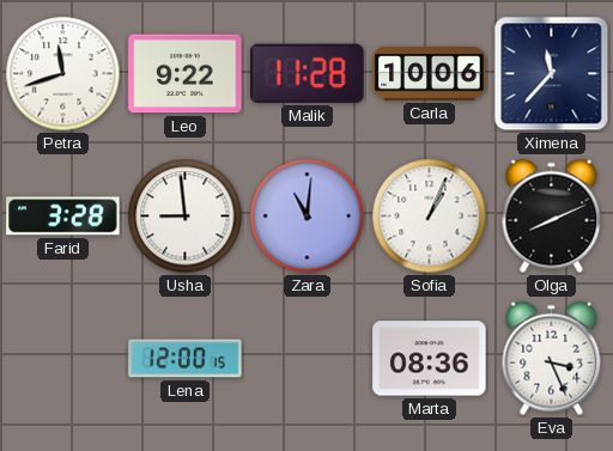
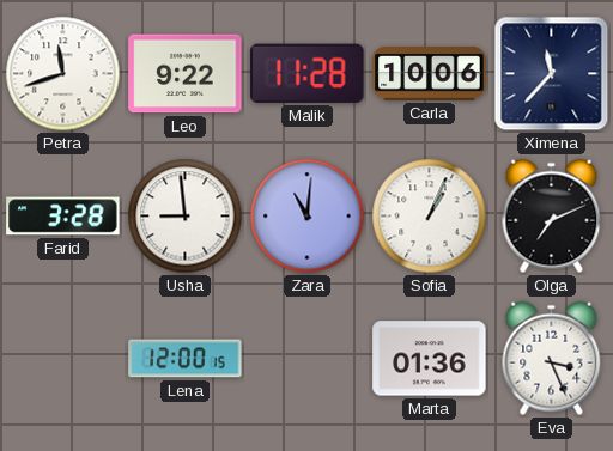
Olga: 8:11 -> 7:11
Marta: 08:36 -> 01:36
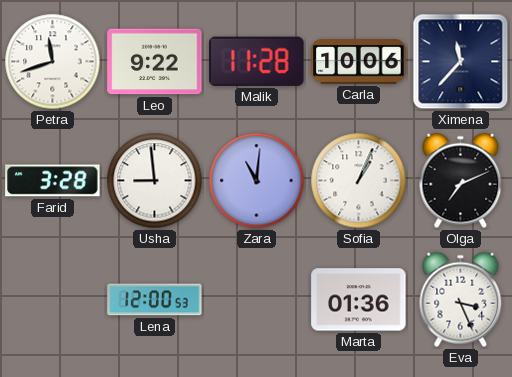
Lena: 12:00:15 -> 12:00:53
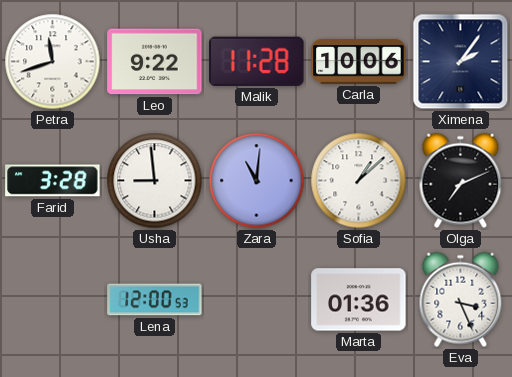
Ximena: 11:37 -> 2:06
Sofia: 1:04 -> 1:08
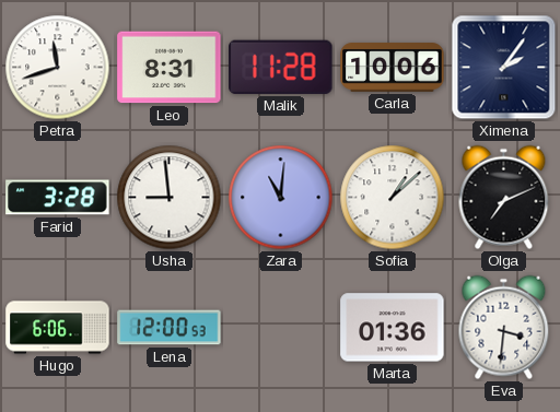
Leo: 9:22 -> 8:31
Hugo: none -> 6:06
Eva: 3:26 -> 3:31
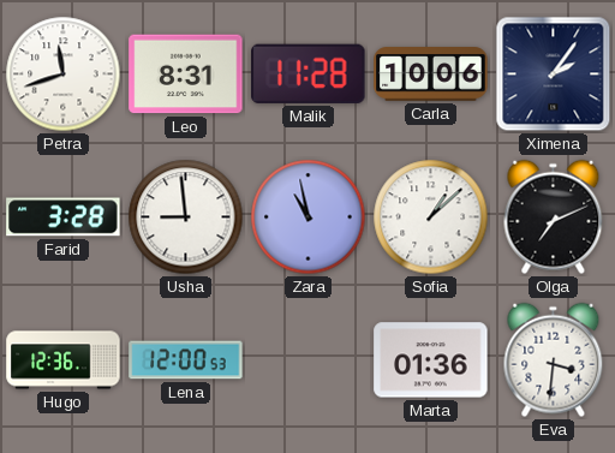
Zara: 11:01 -> 10:58
Hugo: 6:06 -> 12:36
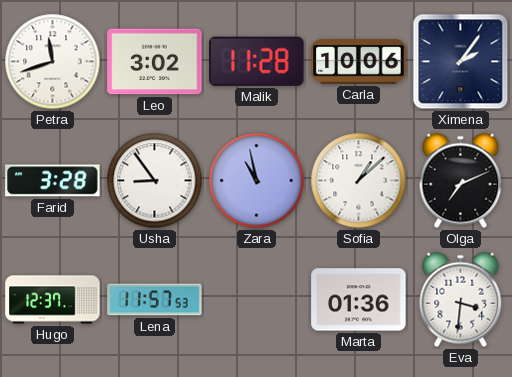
Leo: 8:31 -> 3:02
Usha: 8:59 -> 8:54
Hugo: 12:36 -> 12:37
Lena: 12:00 -> 11:57
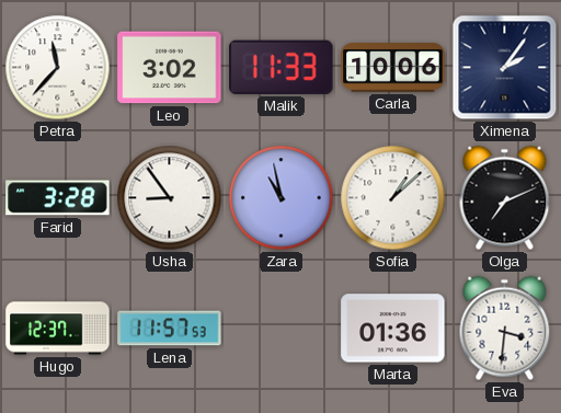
Petra: 11:42 -> 11:37
Malik: 11:28 -> 11:33
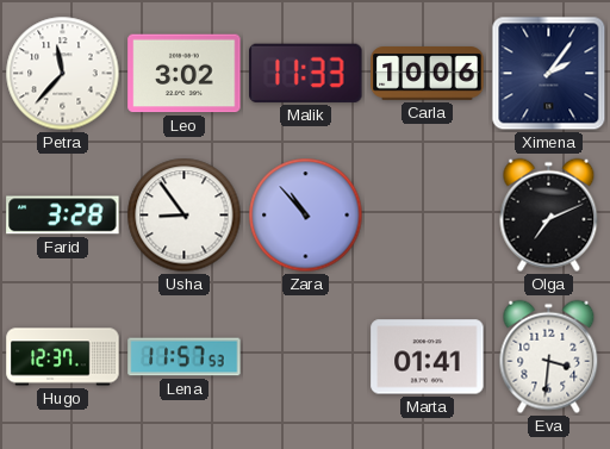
Zara: 10:58 -> 10:53
Sofia: 1:08 -> none
Marta: 01:36 -> 01:41
